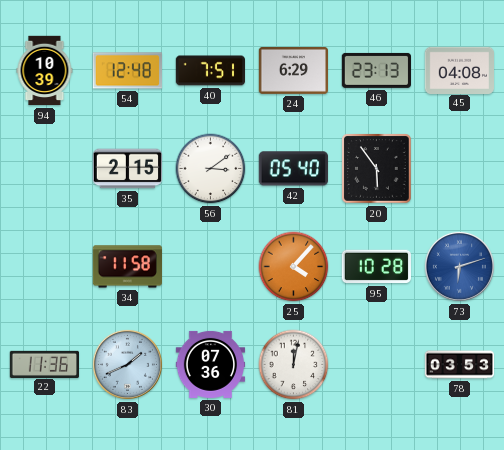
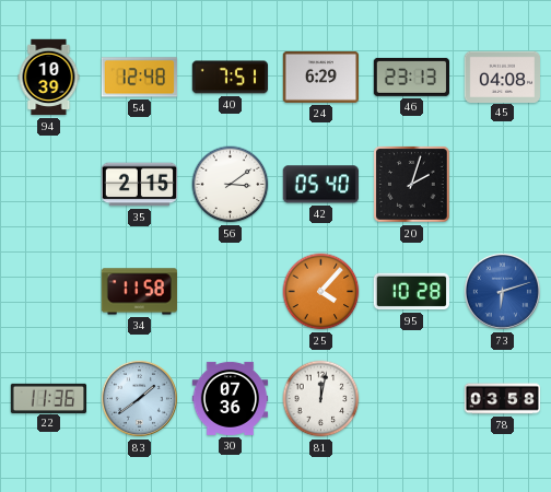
20: 5:54 -> 2:03
83: 1:41 -> 1:39
78: 03:53 -> 03:58
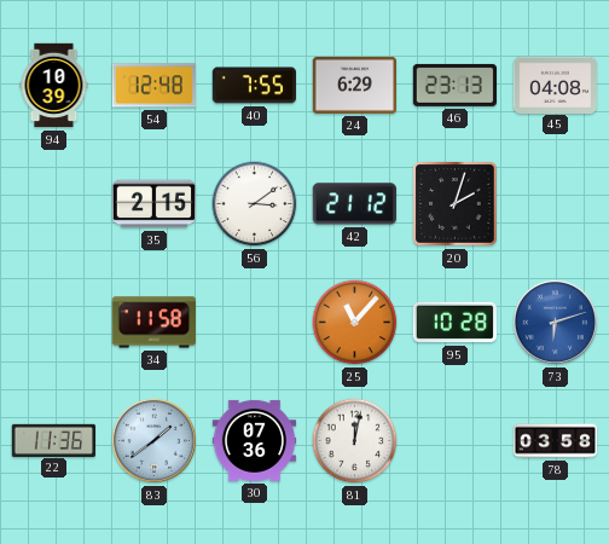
40: 7:51 -> 7:55
42: 05:40 -> 21:12
25: 4:07 -> 11:07
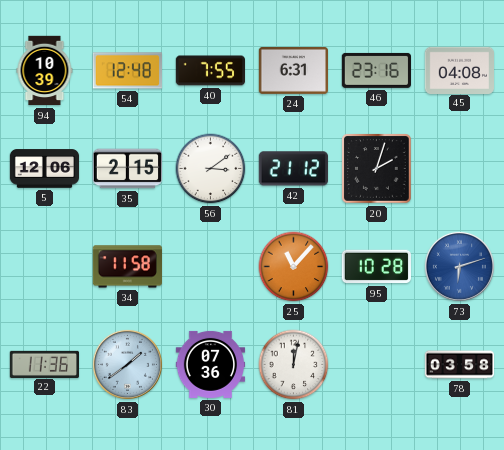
24: 6:29 -> 6:31
46: 23:13 -> 23:16
5: none -> 12:06
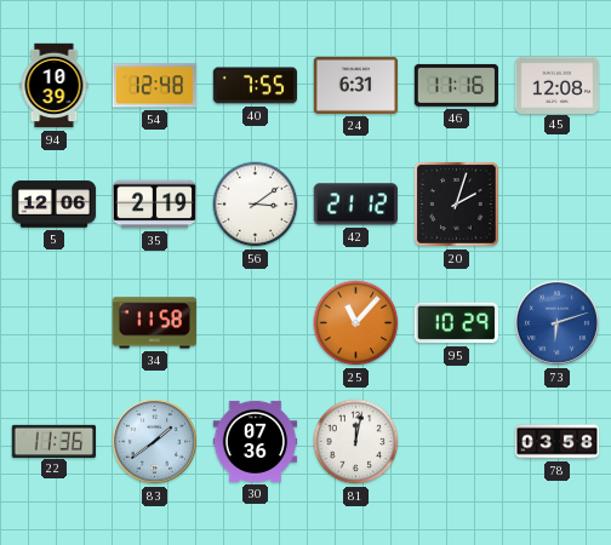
46: 23:16 -> 11:16
45: 04:08 -> 12:08
35: 2:15 -> 2:19
95: 10:28 -> 10:29
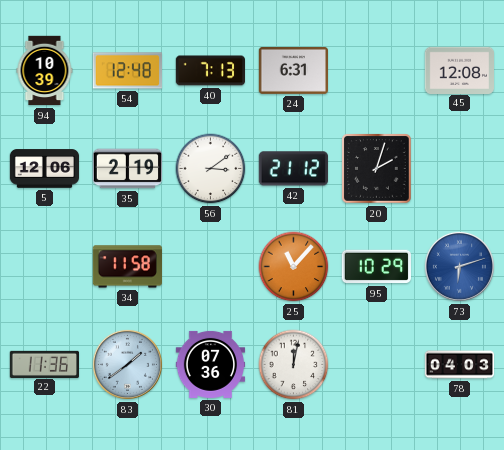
40: 7:55 -> 7:13
46: 11:16 -> none
78: 03:58 -> 04:03
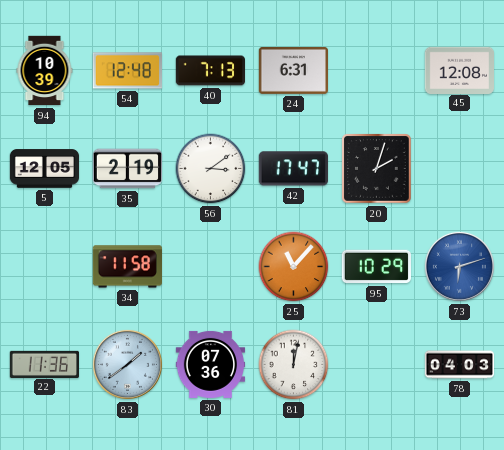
5: 12:06 -> 12:05
42: 21:12 -> 17:47
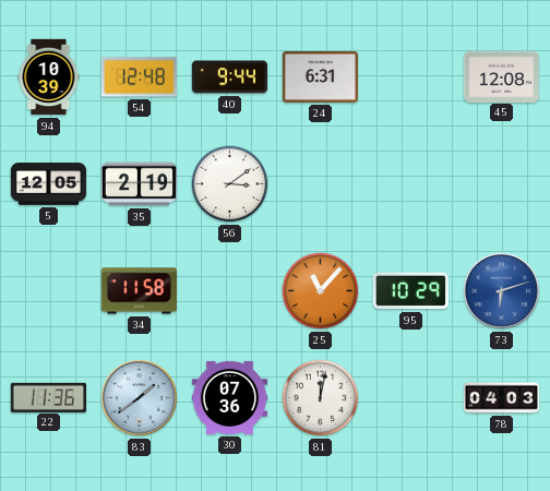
40: 7:13 -> 9:44
42: 17:47 -> none
20: 2:03 -> none
